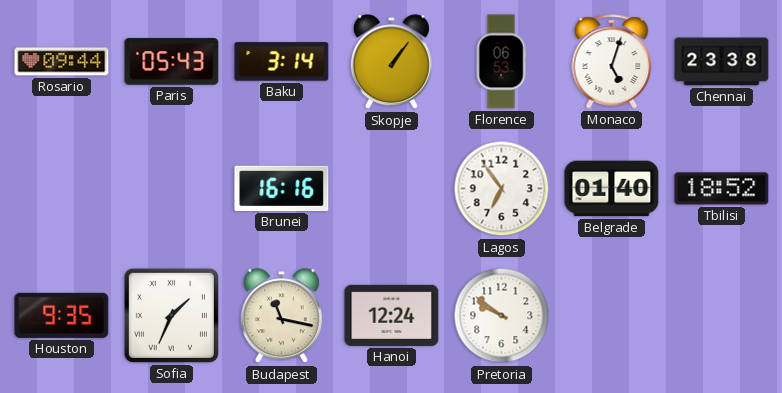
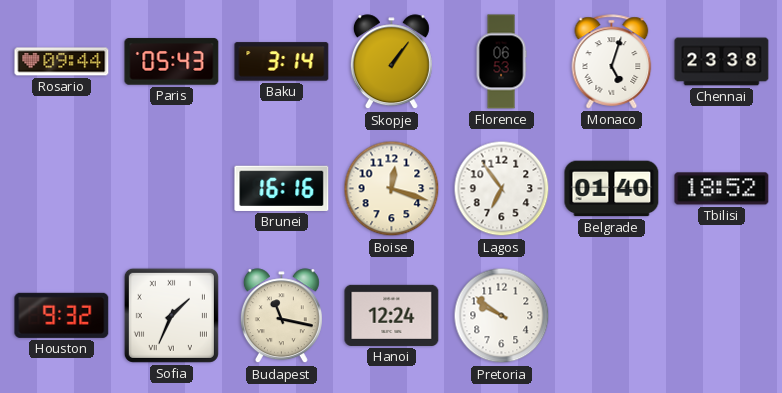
Boise: none -> 12:18
Houston: 9:35 -> 9:32
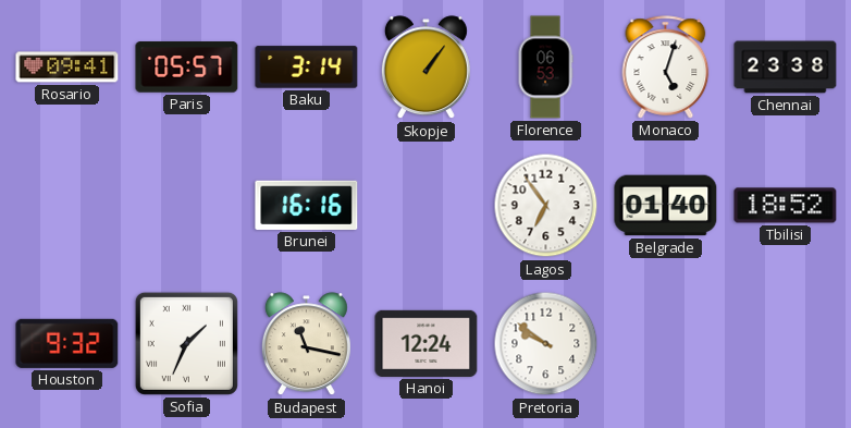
Rosario: 09:44 -> 09:41
Paris: 05:43 -> 05:57
Boise: 12:18 -> none
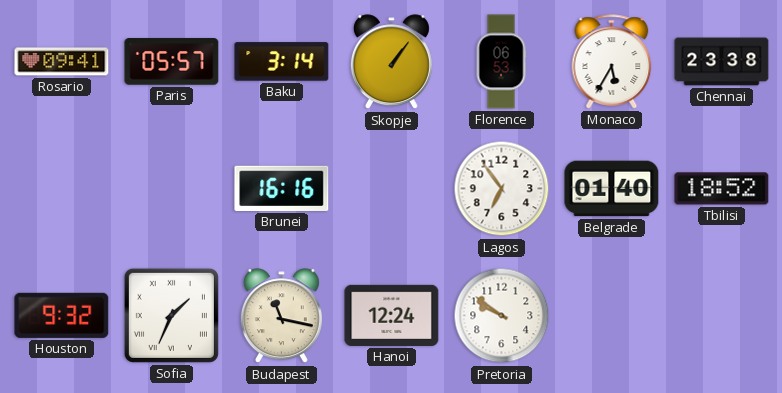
Monaco: 5:03 -> 5:35
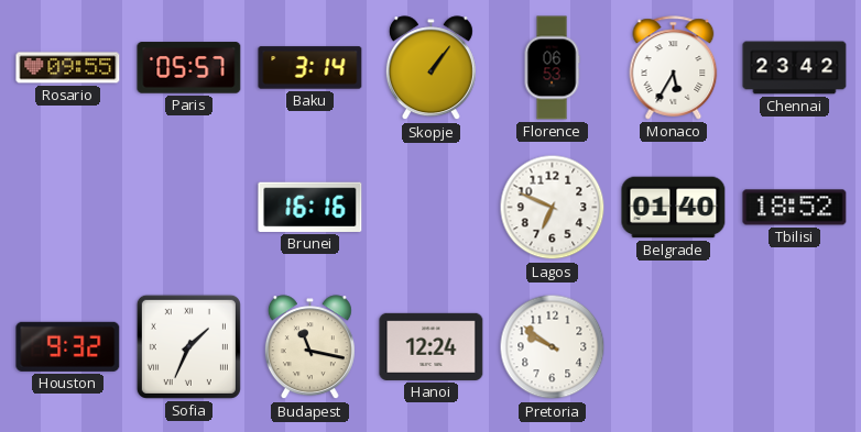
Rosario: 09:41 -> 09:55
Chennai: 23:38 -> 23:42
Lagos: 6:54 -> 6:49
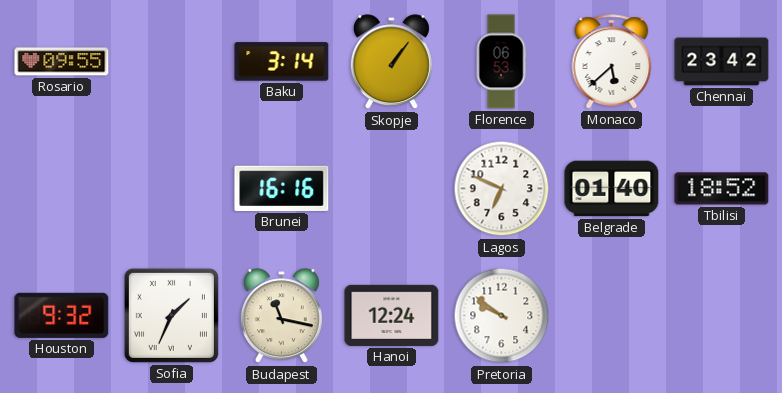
Paris: 05:57 -> none
Monaco: 5:35 -> 5:38
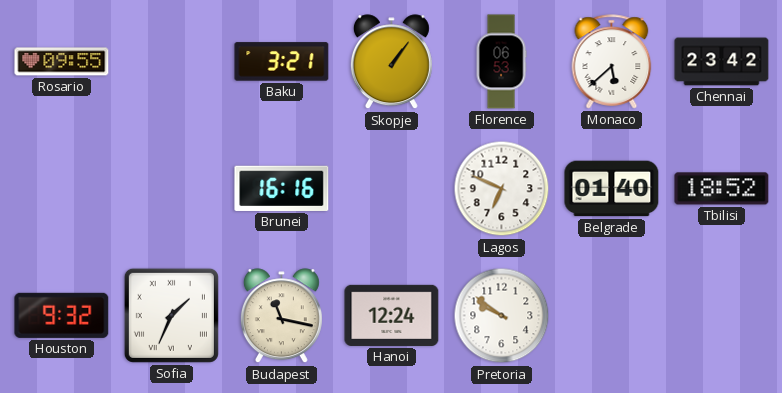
Baku: 3:14 -> 3:21
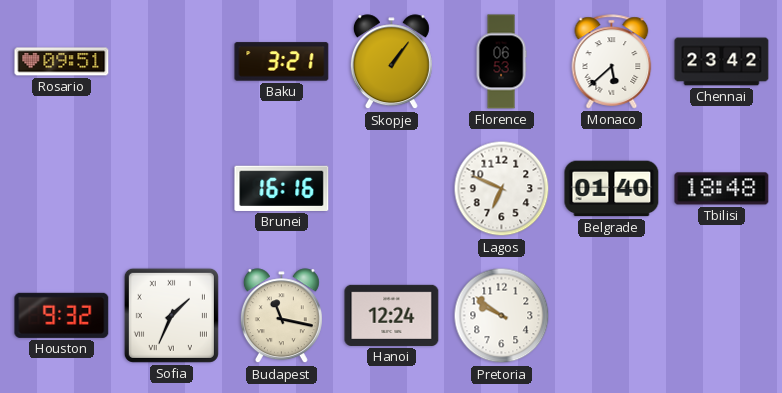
Rosario: 09:55 -> 09:51
Tbilisi: 18:52 -> 18:48
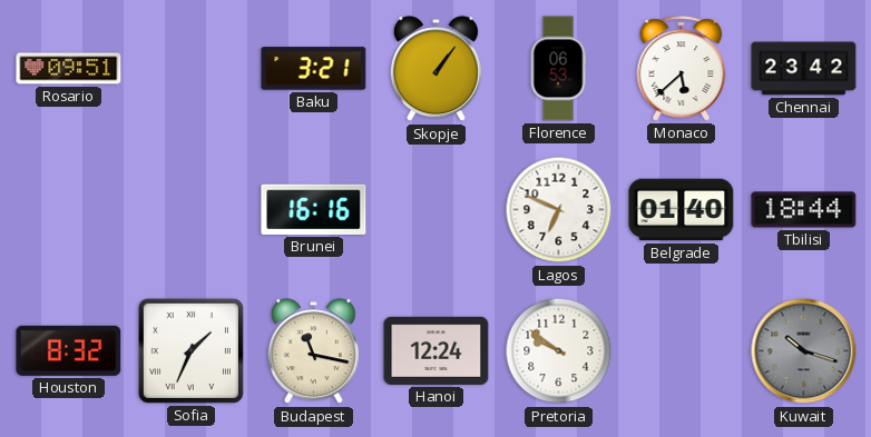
Tbilisi: 18:48 -> 18:44
Houston: 9:32 -> 8:32
Kuwait: none -> 10:18
